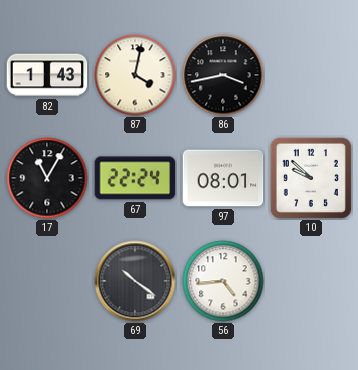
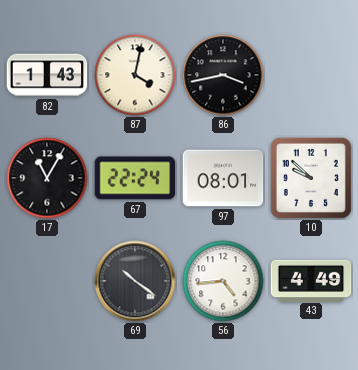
43: none -> 4:49
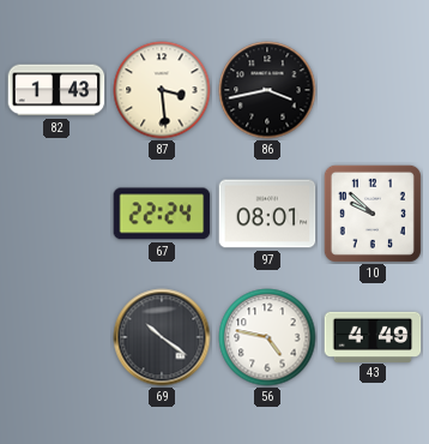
87: 4:02 -> 3:29
17: 11:05 -> none
56: 4:44 -> 4:47
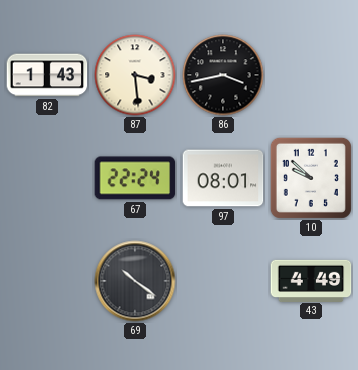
56: 4:47 -> none
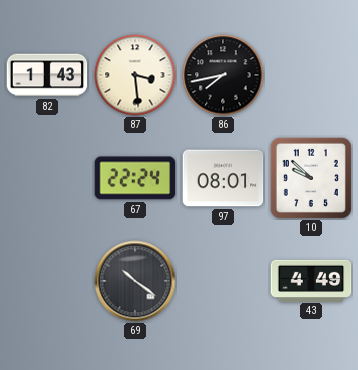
86: 3:43 -> 7:43
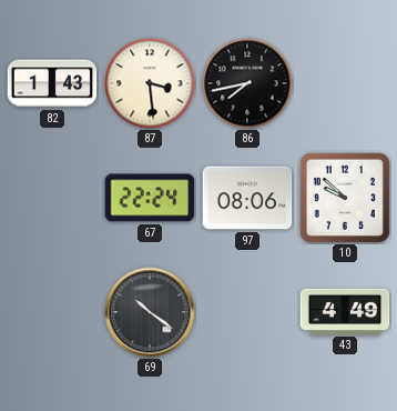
97: 08:01 -> 08:06
